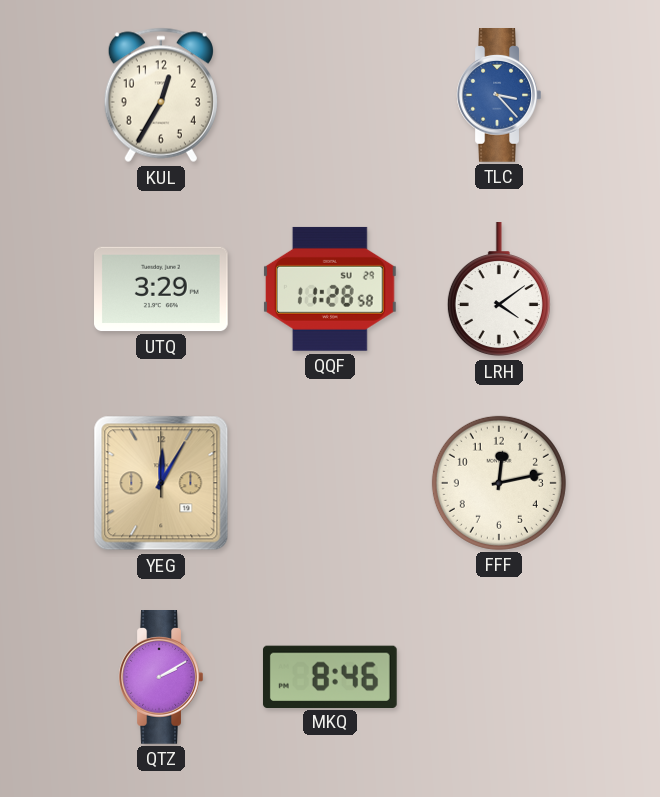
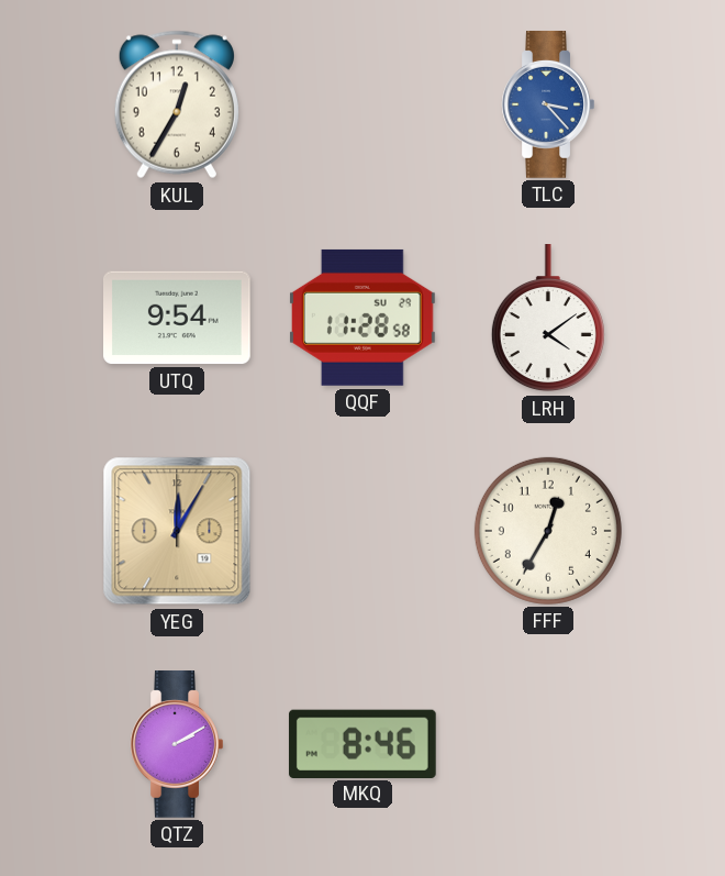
UTQ: 3:29 -> 9:54
FFF: 12:13 -> 12:35
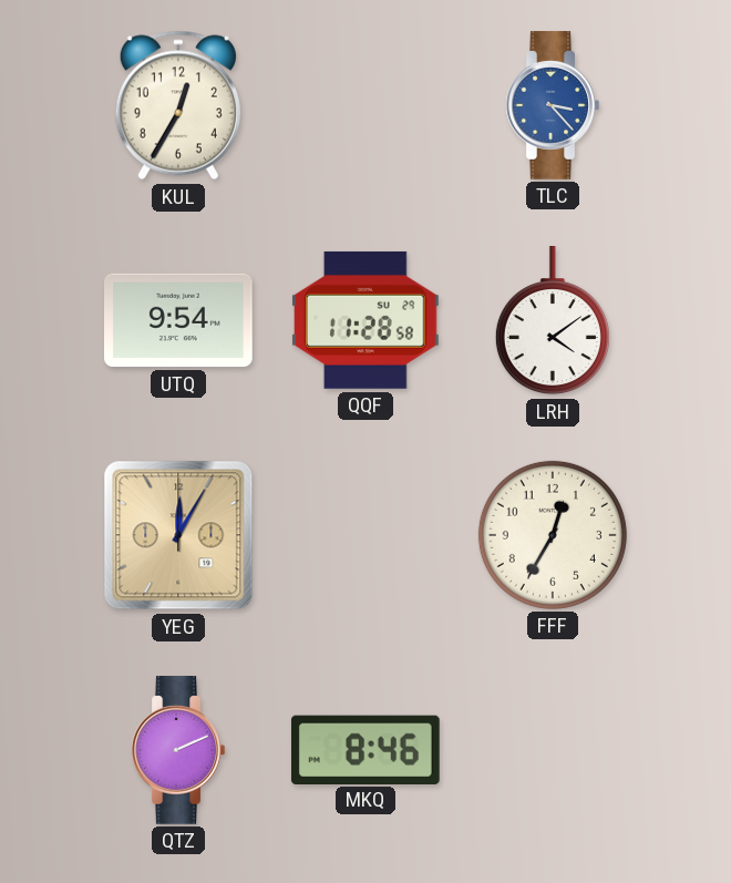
QTZ: 2:10 -> 2:11
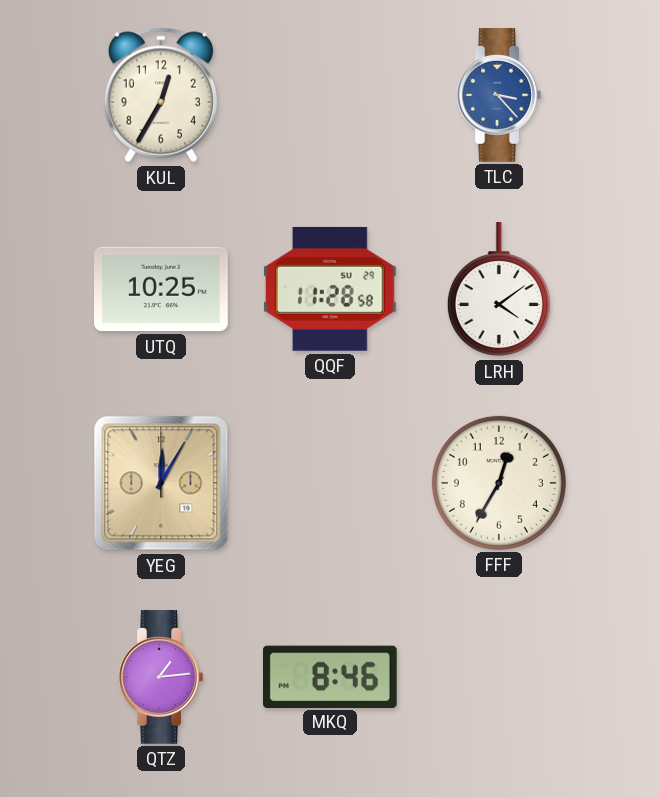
UTQ: 9:54 -> 10:25
QTZ: 2:11 -> 1:14
